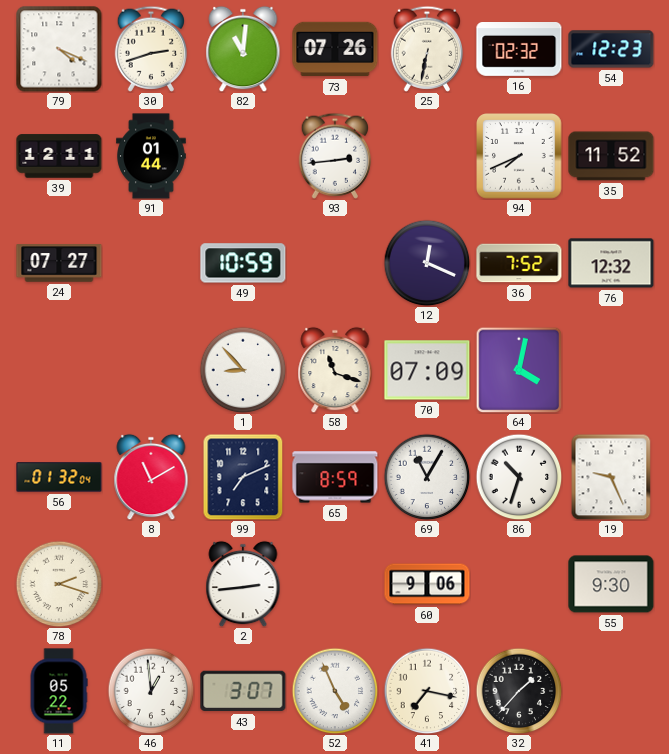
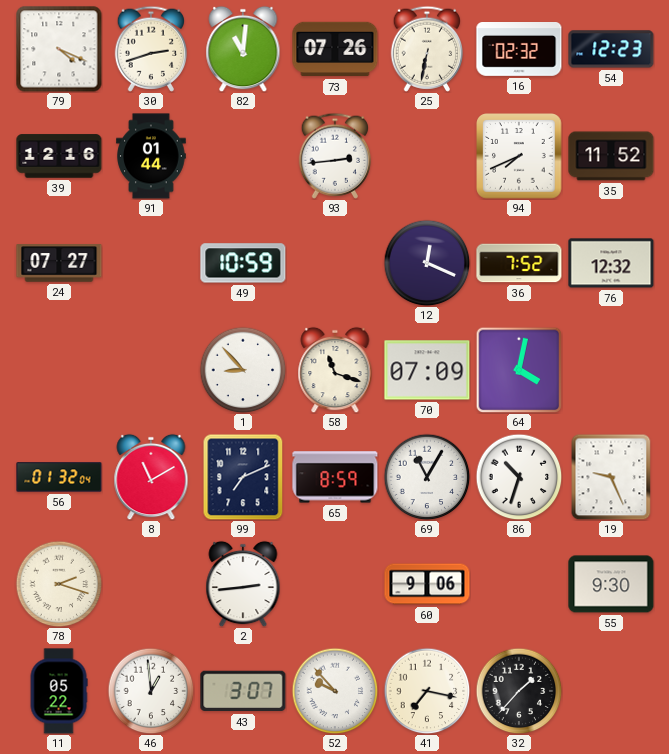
39: 12:11 -> 12:16
52: 4:56 -> 9:53
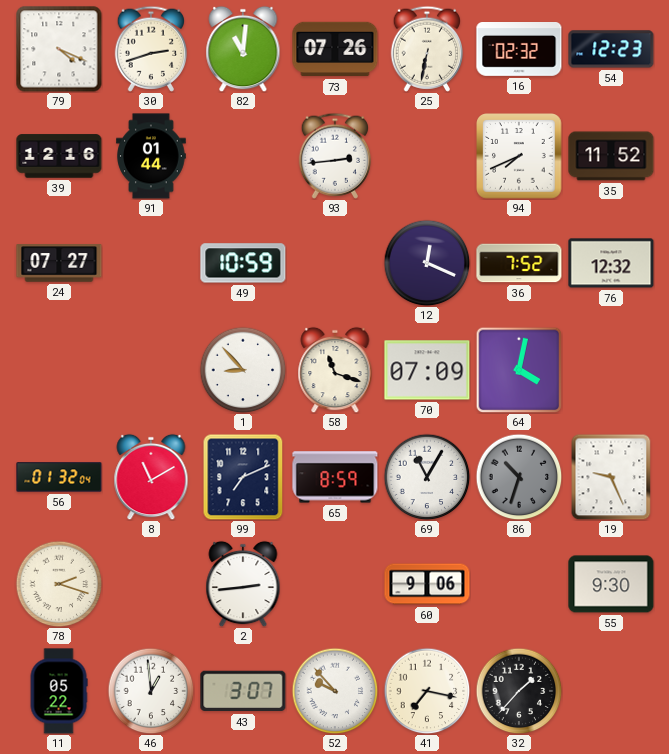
86 dial: white -> grey
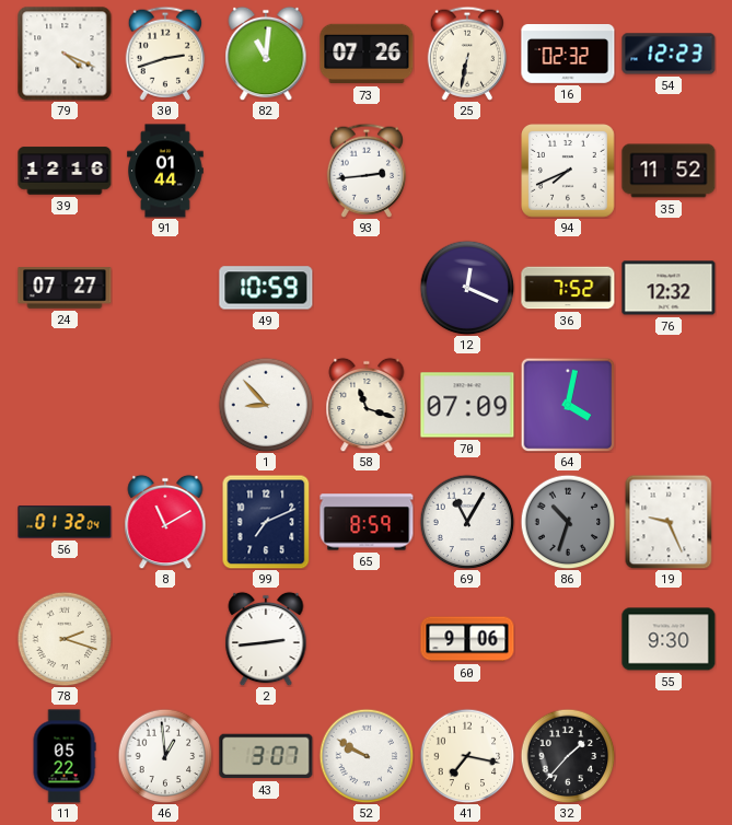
52: 9:53 -> 9:50
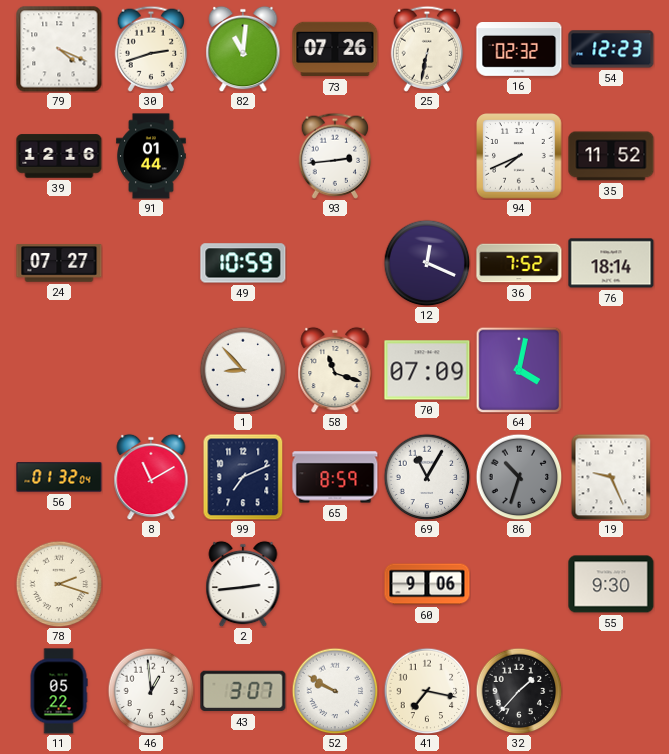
76: 12:32 -> 18:14
